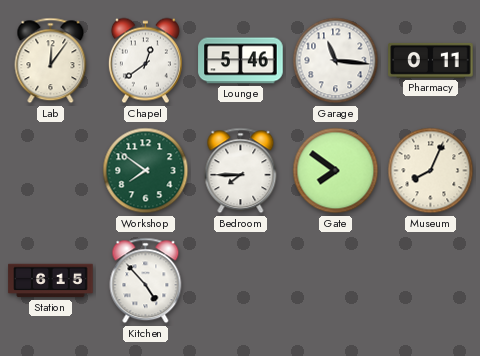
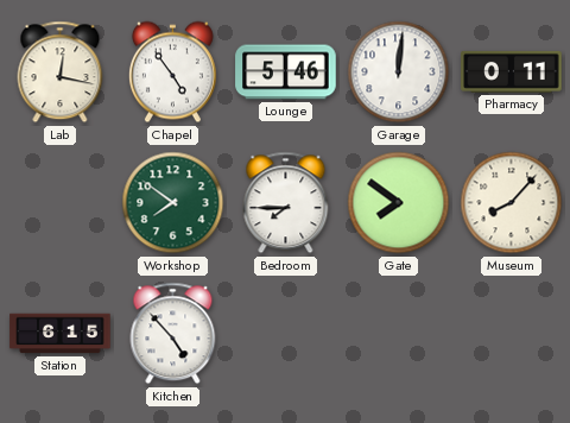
Lab: 12:06 -> 12:17
Chapel: 12:39 -> 4:54
Garage: 11:16 -> 12:01
Museum: 8:04 -> 8:07
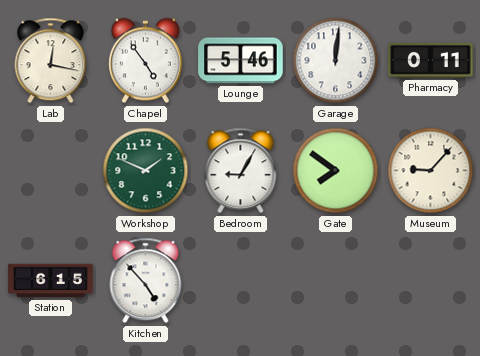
Workshop: 7:51 -> 1:49
Bedroom: 7:45 -> 9:05
Museum: 8:07 -> 9:07
